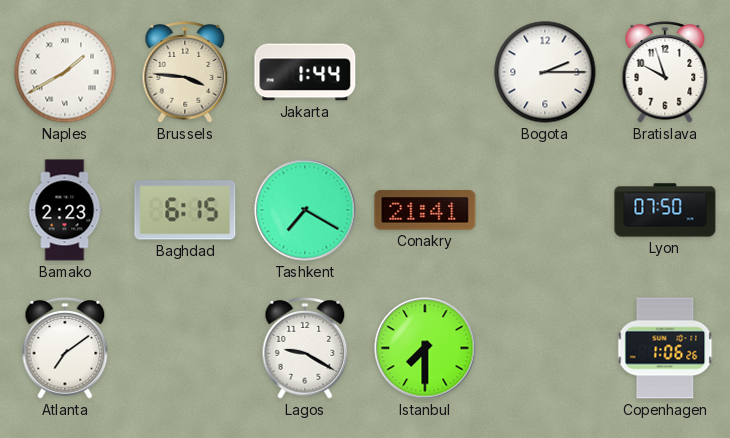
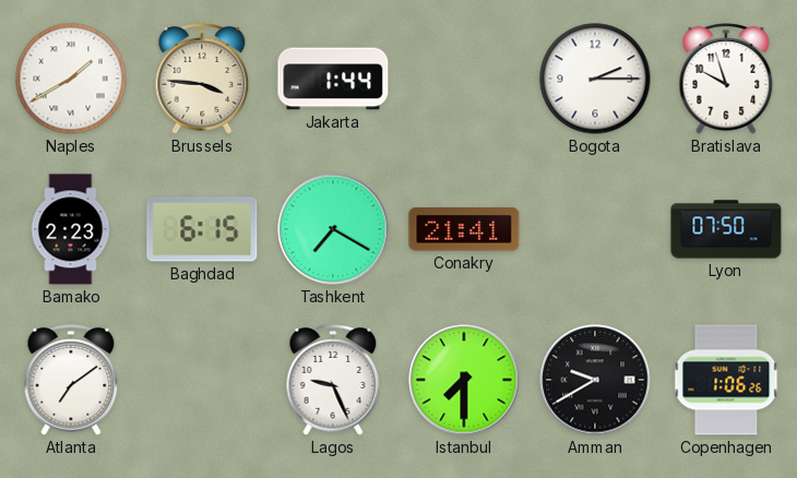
Lagos: 9:20 -> 9:26
Amman: none -> 9:40
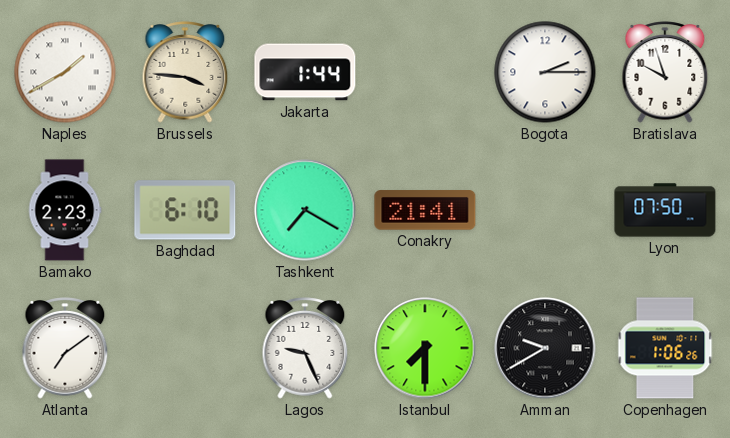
Baghdad: 6:15 -> 6:10
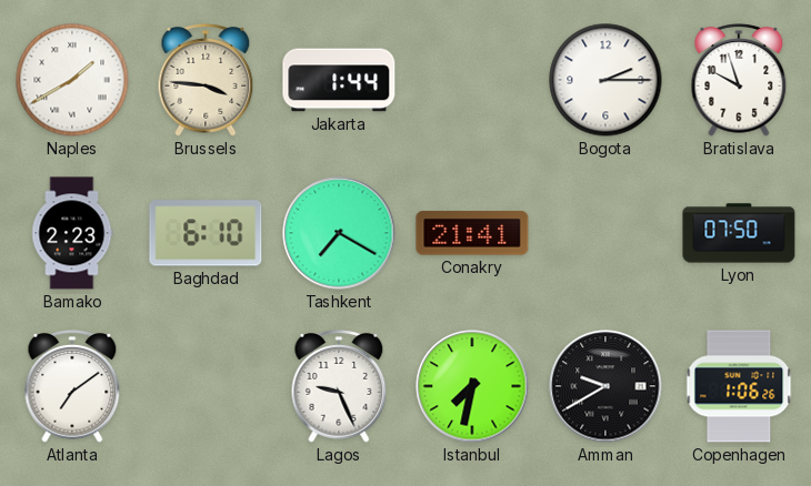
Istanbul: 7:30 -> 7:32
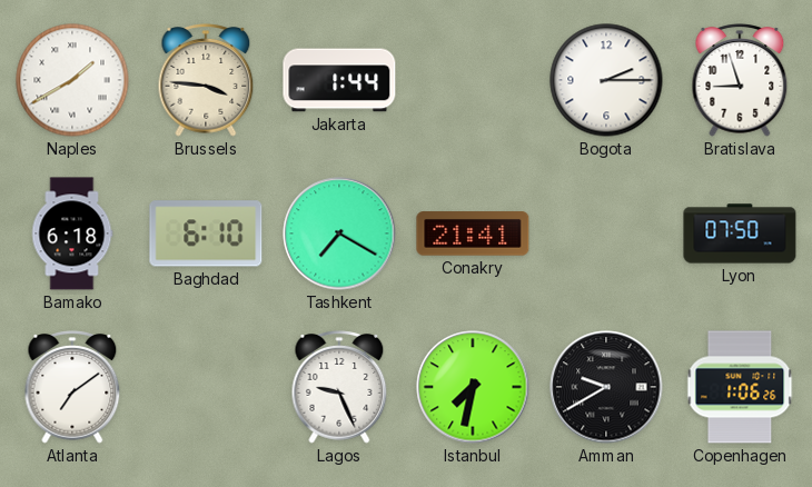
Bratislava: 9:57 -> 8:57
Bamako: 2:23 -> 6:18
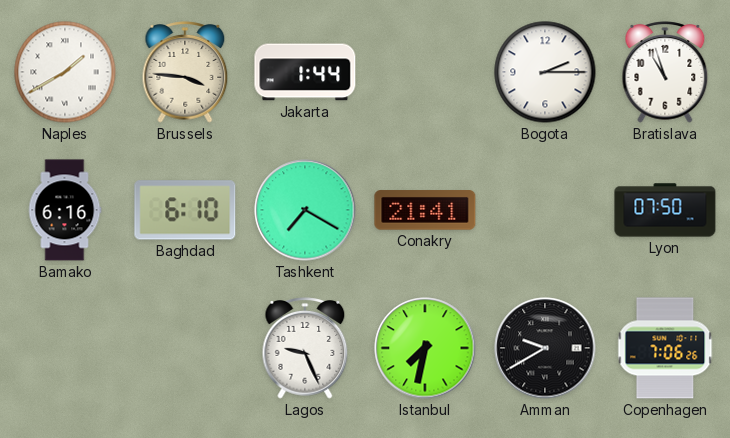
Bratislava: 8:57 -> 10:57
Bamako: 6:18 -> 6:16
Atlanta: 7:09 -> none
Copenhagen: 1:06 -> 7:06
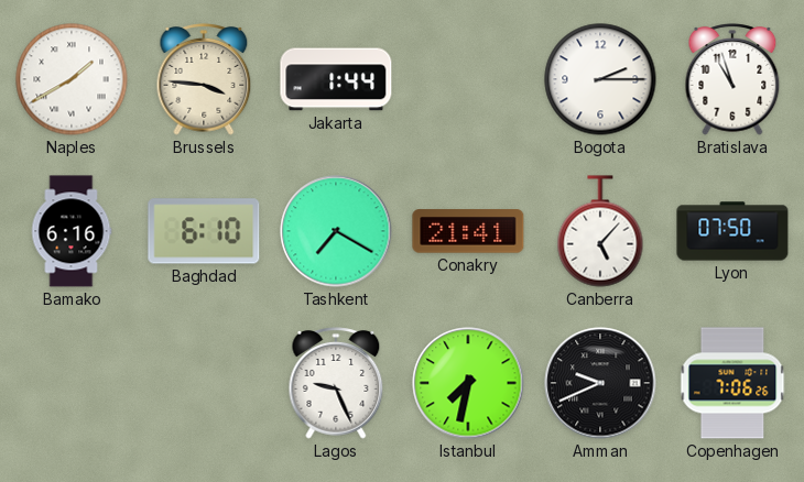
Canberra: none -> 5:07
Amman: 9:40 -> 9:41
